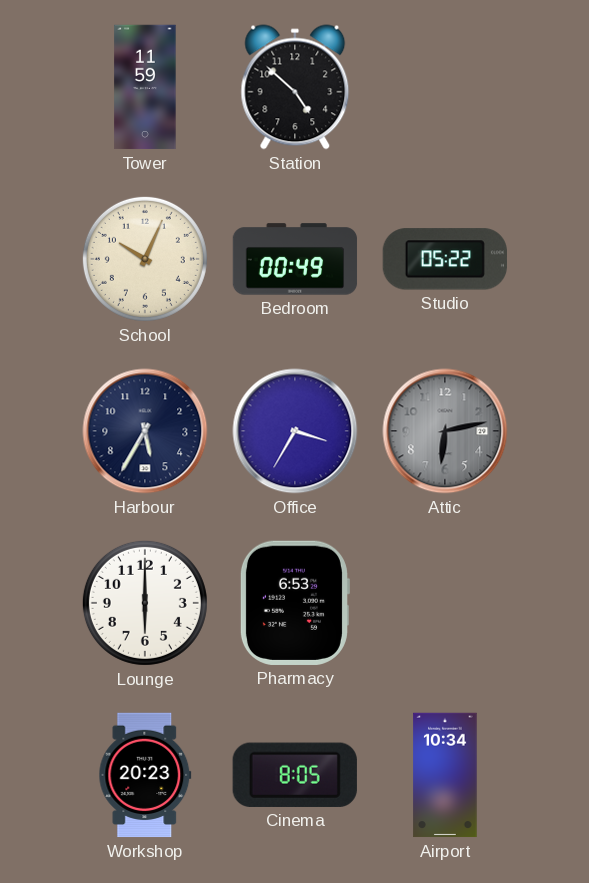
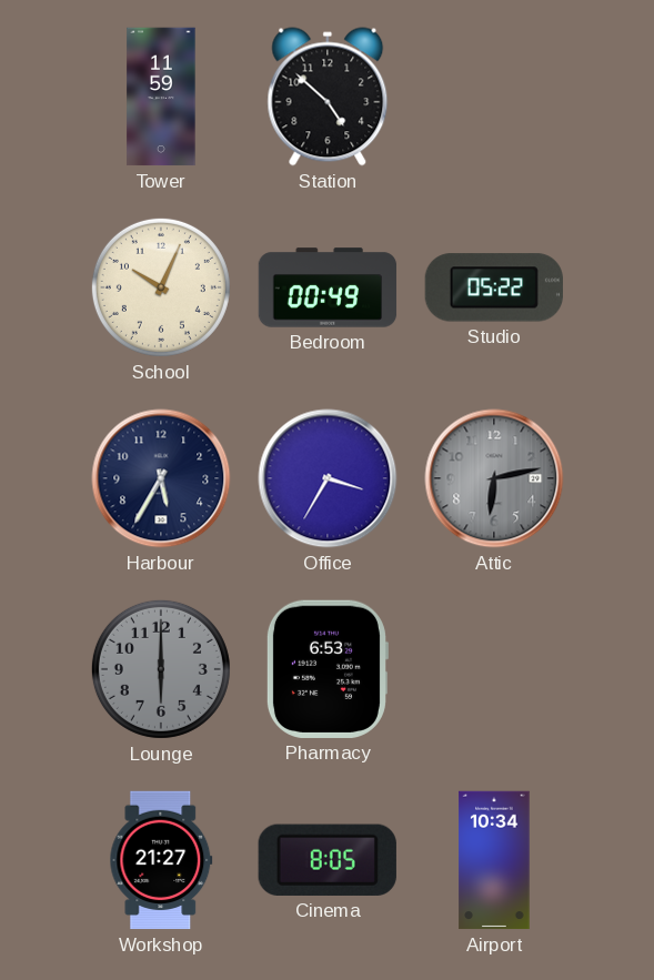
Lounge dial: white -> grey
Workshop: 20:23 -> 21:27
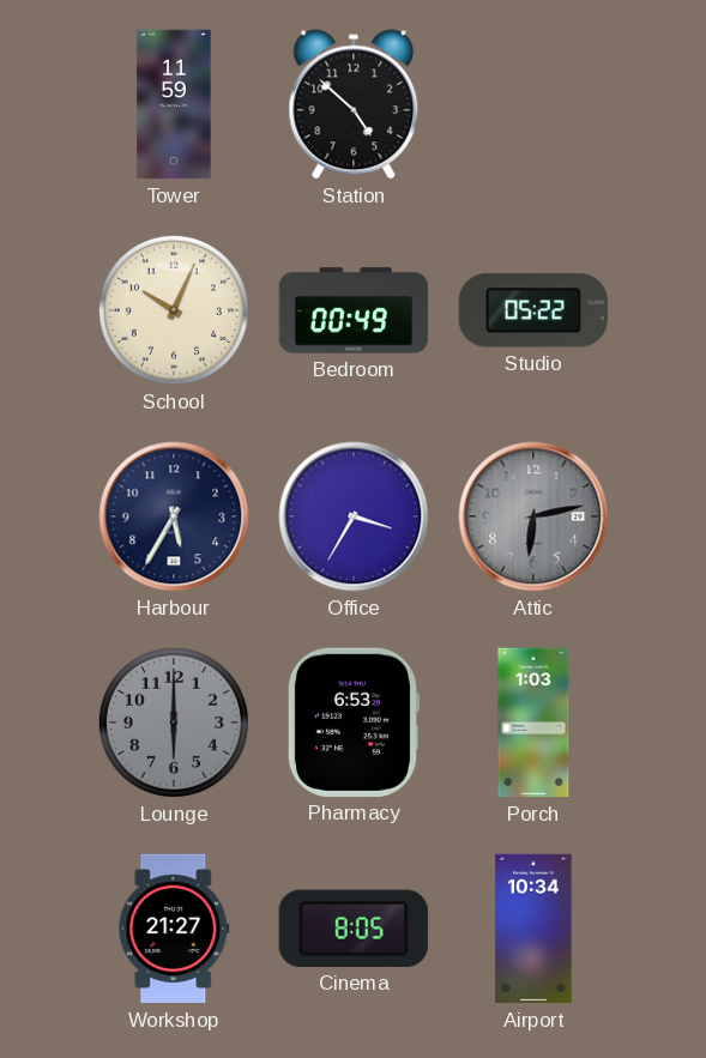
Porch: none -> 1:03
